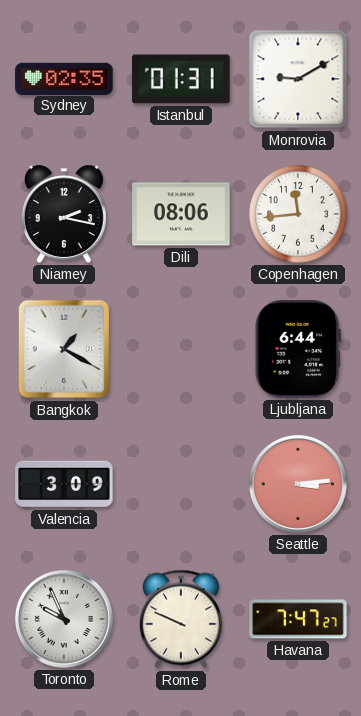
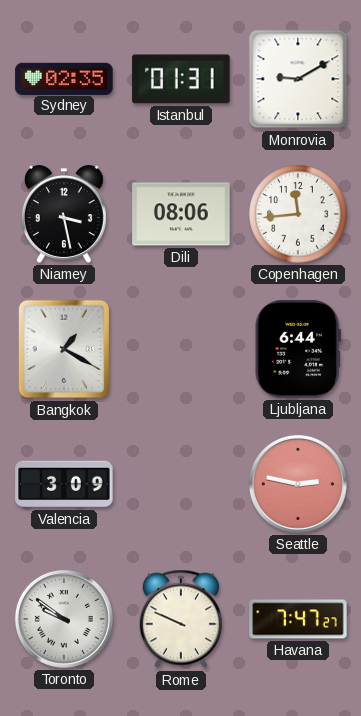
Niamey: 2:17 -> 3:28
Seattle: 3:14 -> 2:47
Toronto: 9:56 -> 9:51
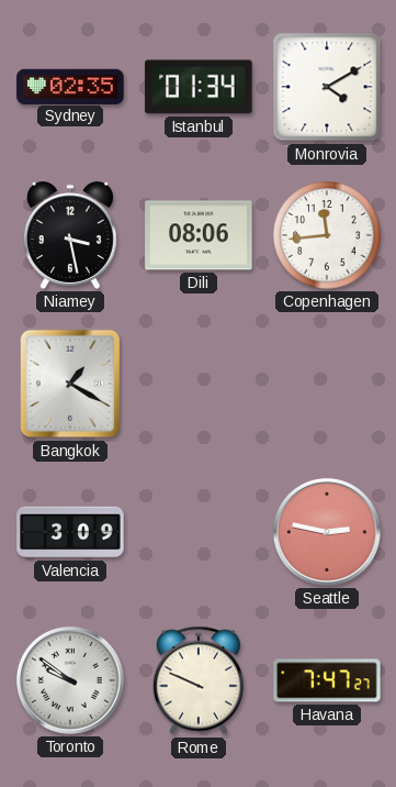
Istanbul: 01:31 -> 01:34
Monrovia: 9:10 -> 4:10
Ljubljana: 6:44 -> none
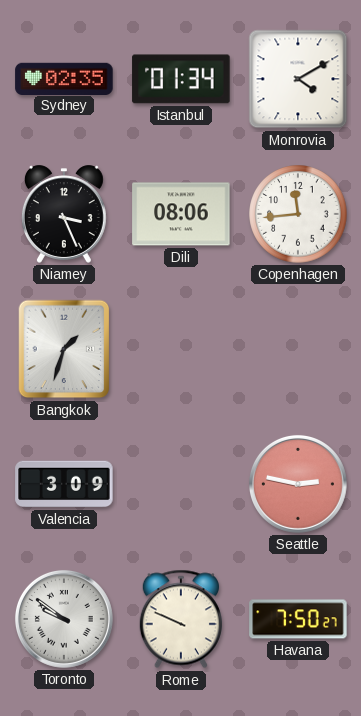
Niamey: 3:28 -> 3:26
Bangkok: 1:20 -> 1:33
Havana: 7:47 -> 7:50
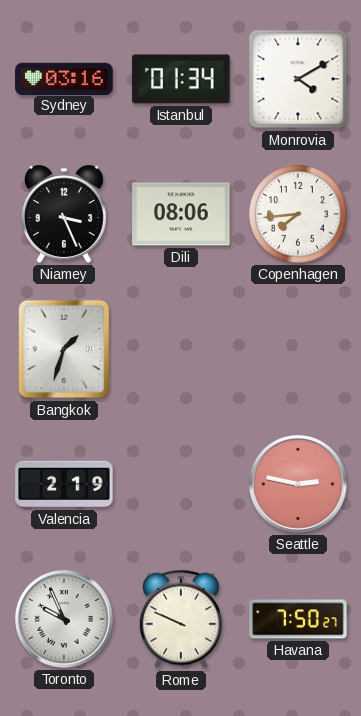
Sydney: 02:35 -> 03:16
Copenhagen: 11:44 -> 7:44
Valencia: 3:09 -> 2:19
Toronto: 9:51 -> 9:56
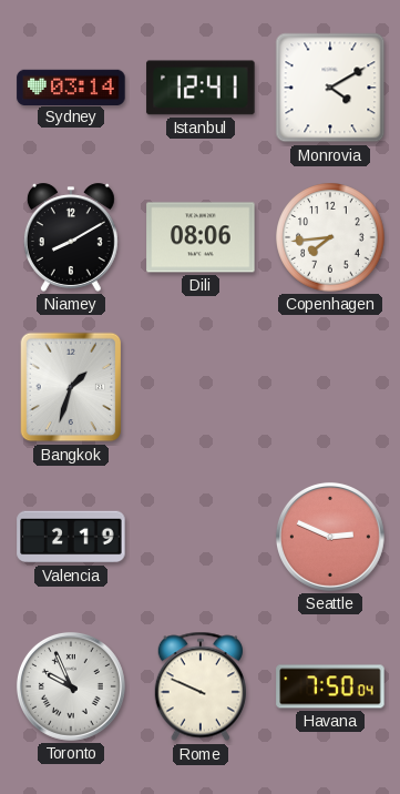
Sydney: 03:16 -> 03:14
Istanbul: 01:34 -> 12:41
Niamey: 3:26 -> 8:10
Seattle: 2:47 -> 2:49
Havana: 7:50:27 -> 7:50:04
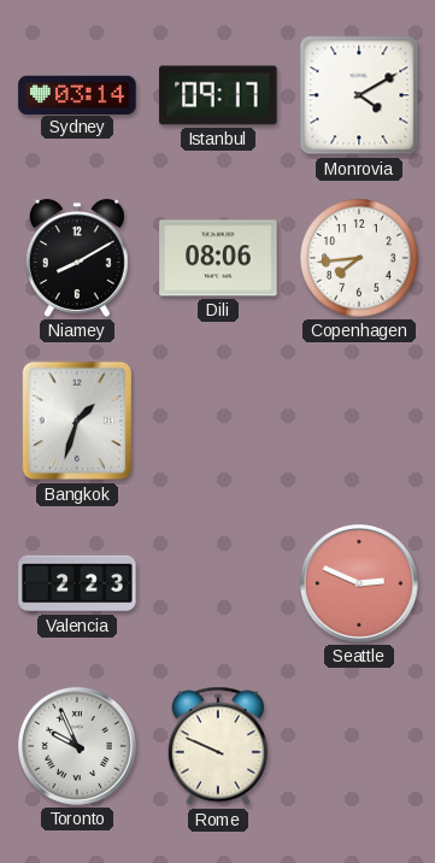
Istanbul: 12:41 -> 09:17
Valencia: 2:19 -> 2:23
Havana: 7:50 -> none
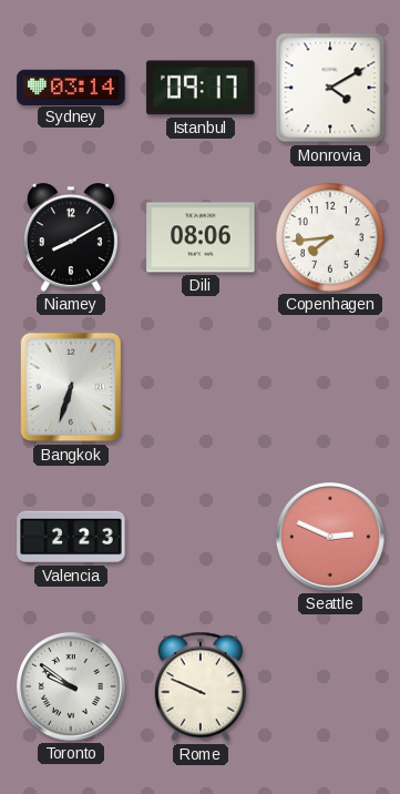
Bangkok: 1:33 -> 6:33
Toronto: 9:56 -> 9:51
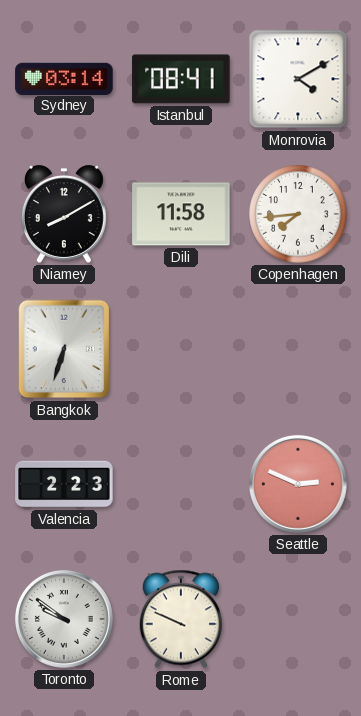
Istanbul: 09:17 -> 08:41
Dili: 08:06 -> 11:58
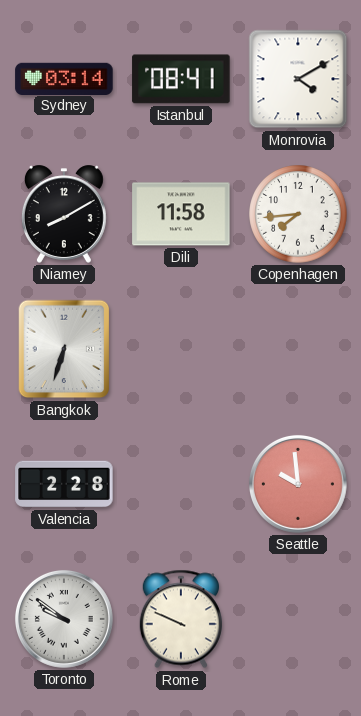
Valencia: 2:23 -> 2:28
Seattle: 2:49 -> 9:59
